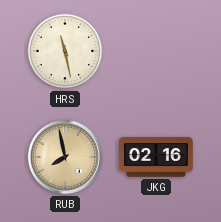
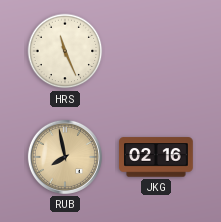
HRS: 11:28 -> 11:26
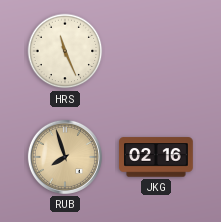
RUB: 7:58 -> 7:57
